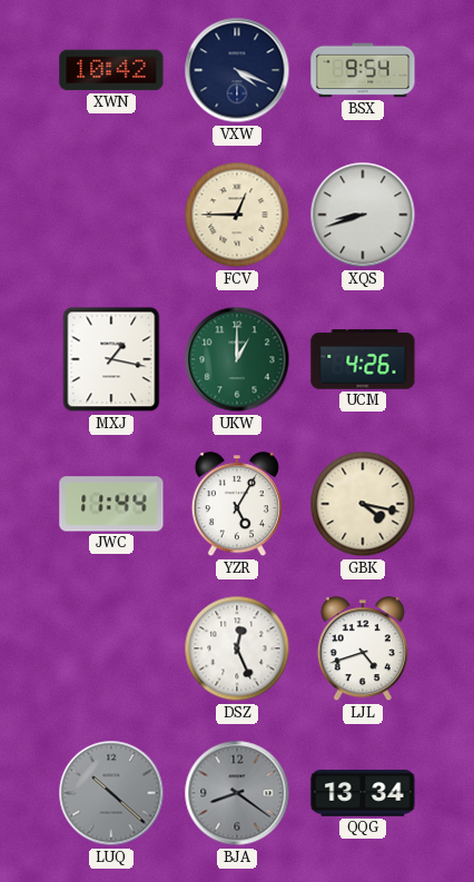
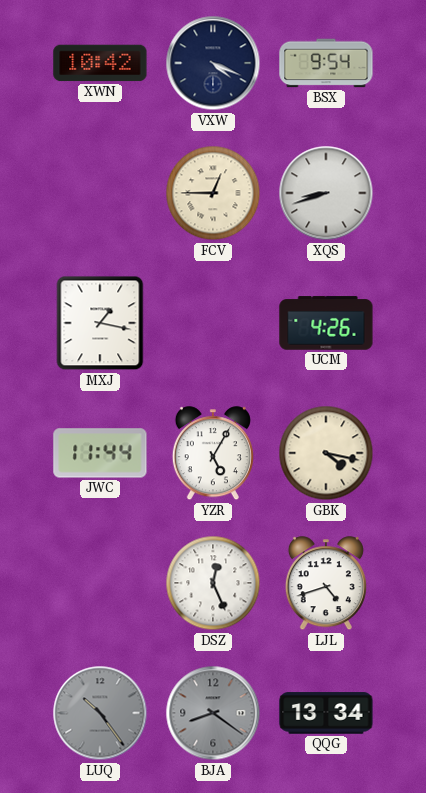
UKW: 1:00 -> none
LUQ: 10:22 -> 10:24
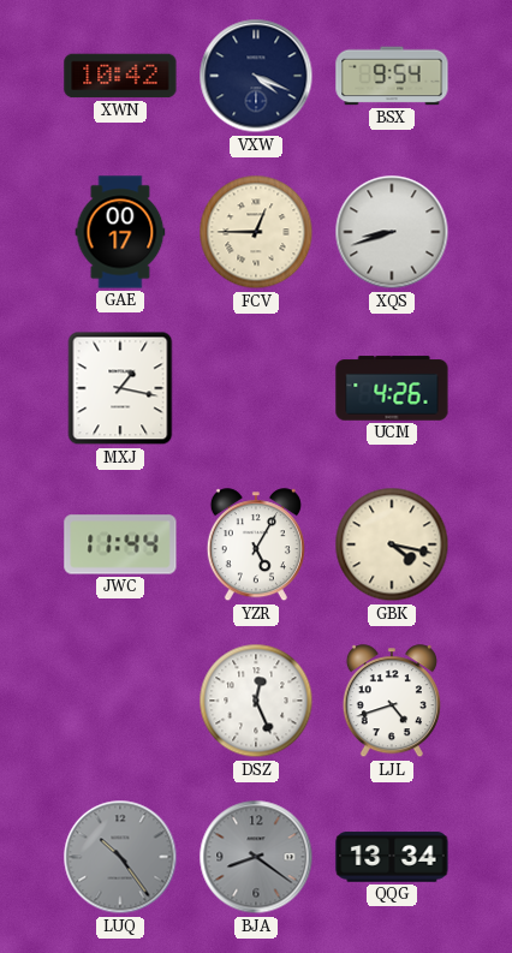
GAE: none -> 00:17
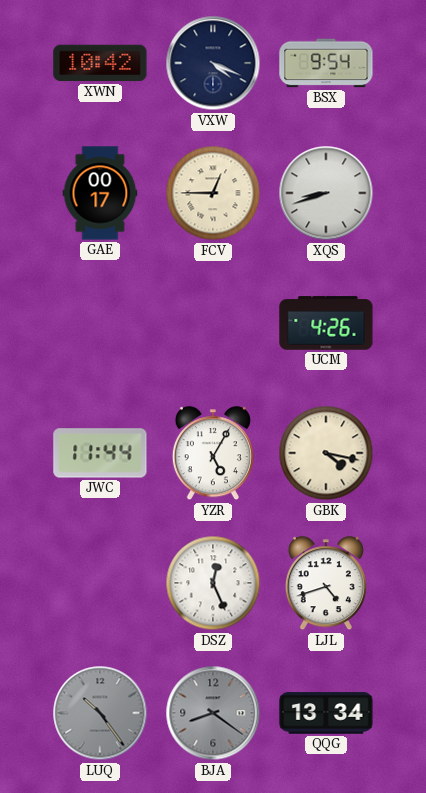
MXJ: 1:17 -> none
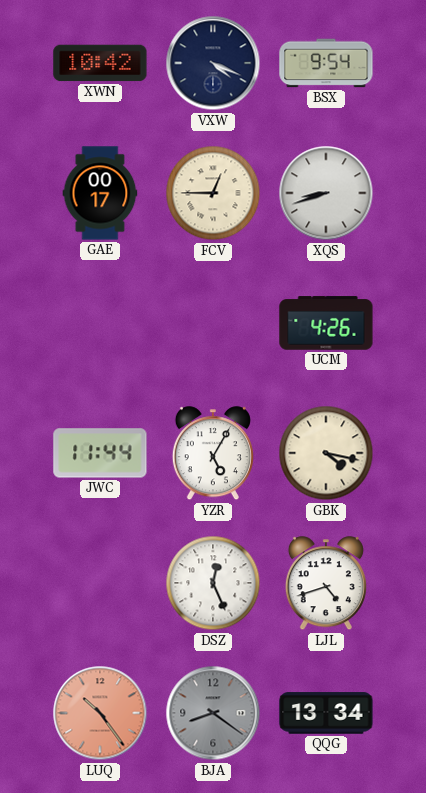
LUQ dial: grey -> salmon
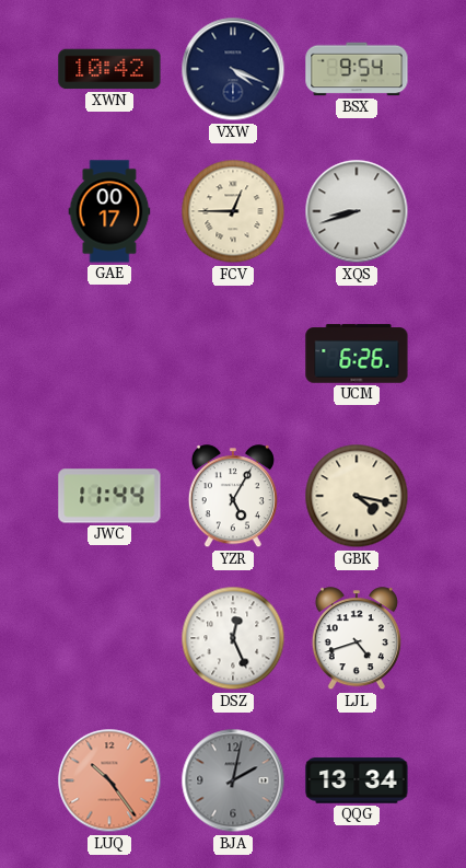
UCM: 4:26 -> 6:26
BJA: 8:21 -> 2:02
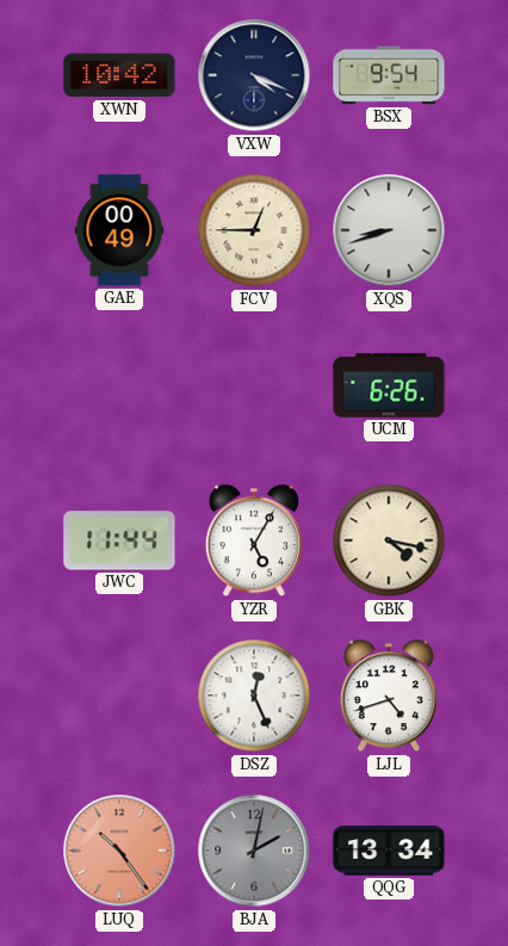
GAE: 00:17 -> 00:49
